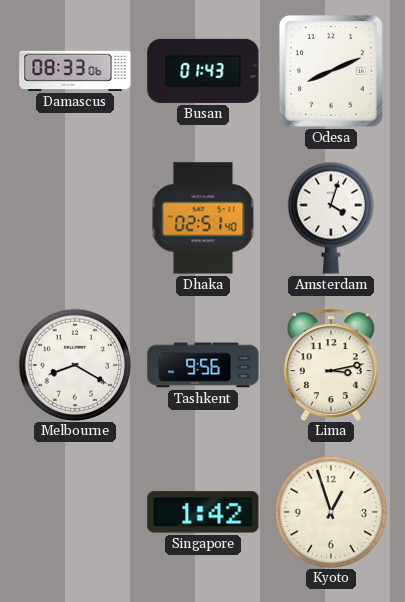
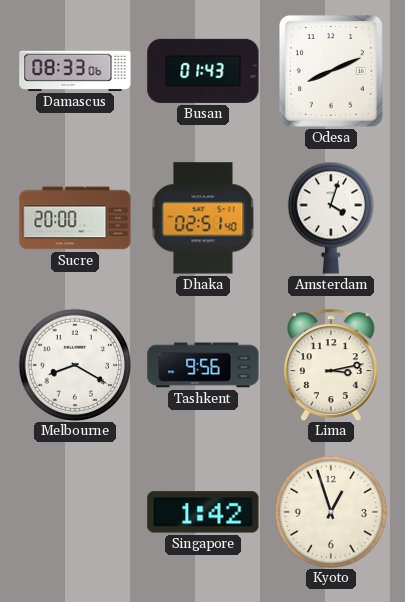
Sucre: none -> 20:00
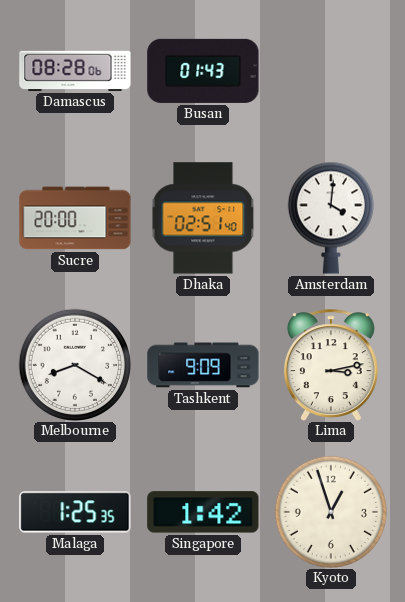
Damascus: 08:33 -> 08:28
Odesa: 8:11 -> none
Amsterdam: 4:03 -> 4:01
Tashkent: 9:56 -> 9:09
Malaga: none -> 1:25
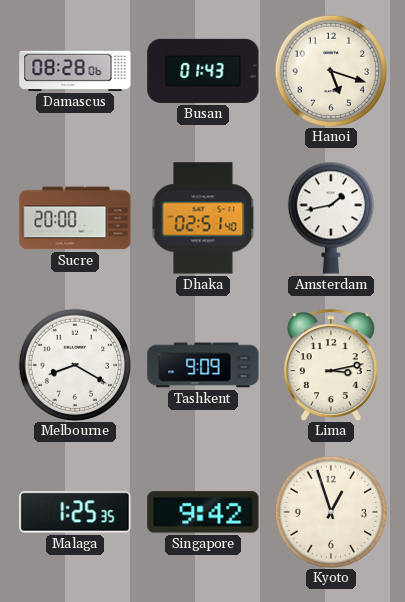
Hanoi: none -> 5:18
Amsterdam: 4:01 -> 1:43
Singapore: 1:42 -> 9:42
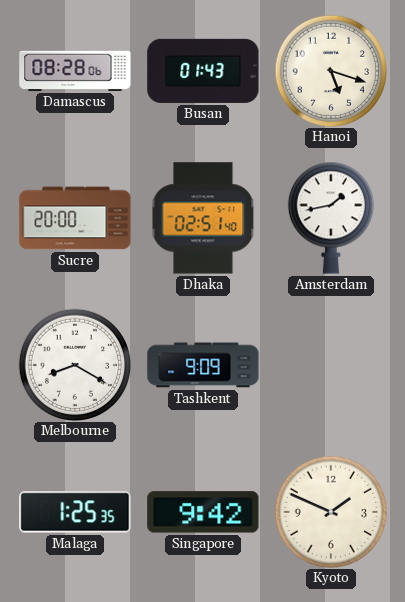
Lima: 3:13 -> none
Kyoto: 12:57 -> 1:49
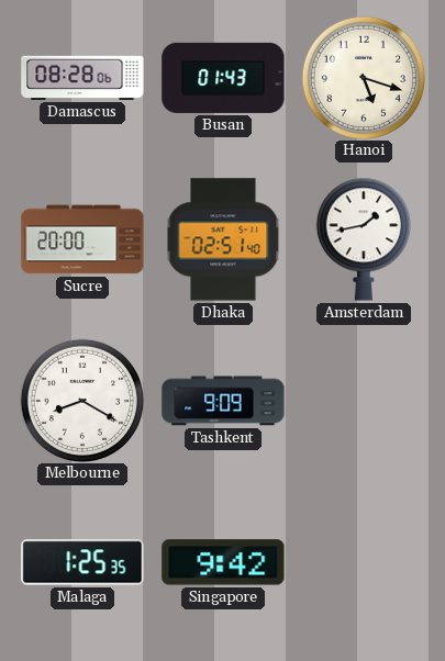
Kyoto: 1:49 -> none
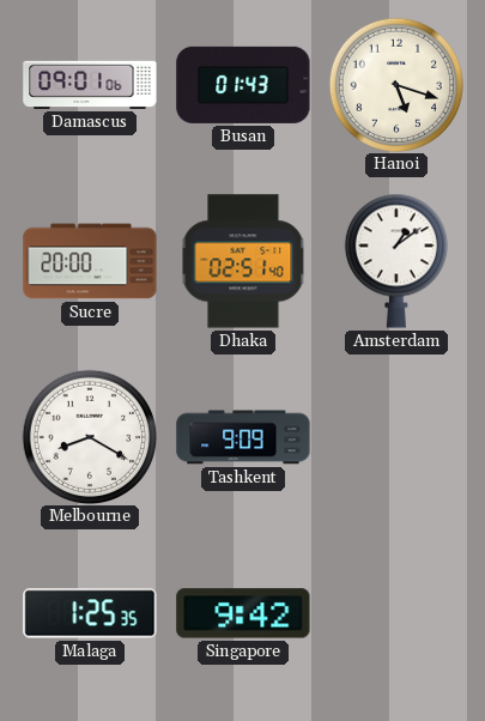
Damascus: 08:28 -> 09:01
Amsterdam: 1:43 -> 1:09
